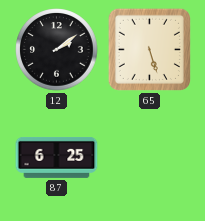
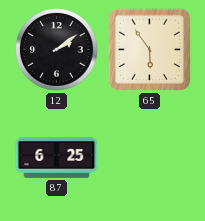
65: 5:27 -> 5:54
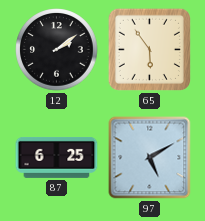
97: none -> 5:10
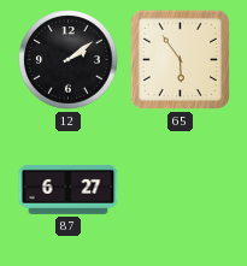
87: 6:25 -> 6:27
97: 5:10 -> none
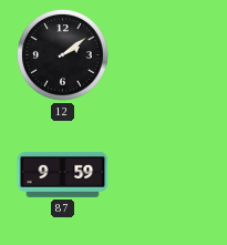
65: 5:54 -> none
87: 6:27 -> 9:59
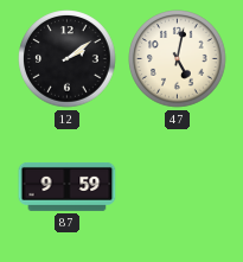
47: none -> 5:02
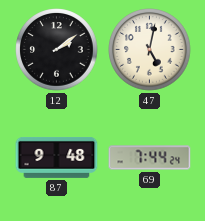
87: 9:59 -> 9:48
69: none -> 7:44
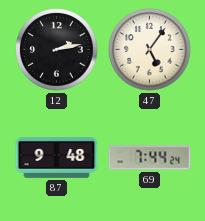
12: 2:09 -> 2:13
47: 5:02 -> 5:06
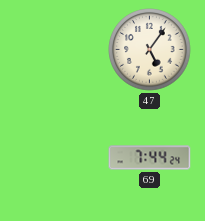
12: 2:13 -> none
87: 9:48 -> none
